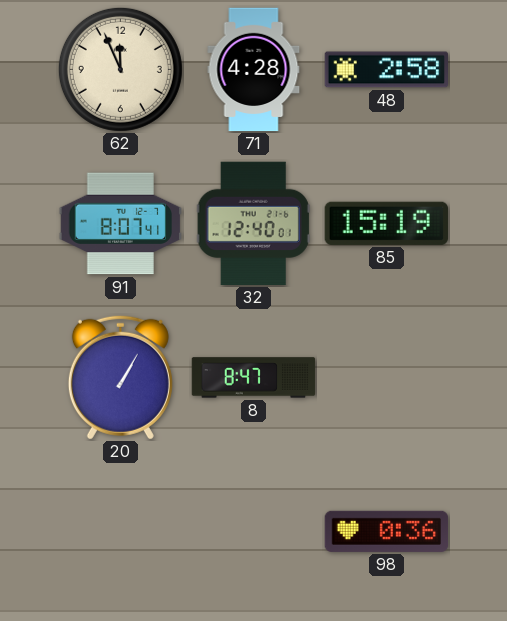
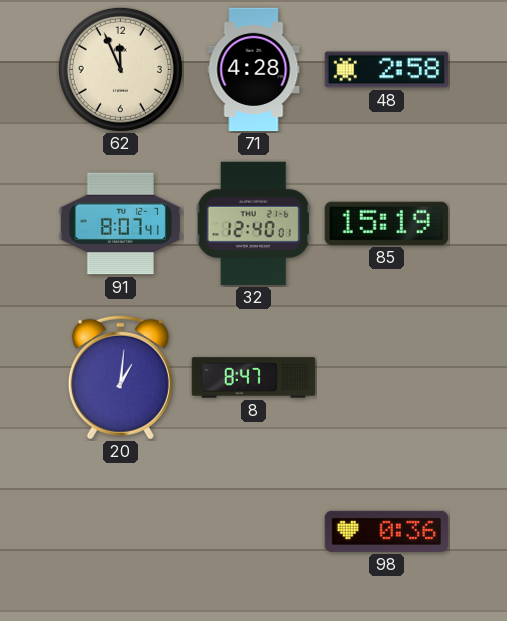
20: 1:05 -> 1:01
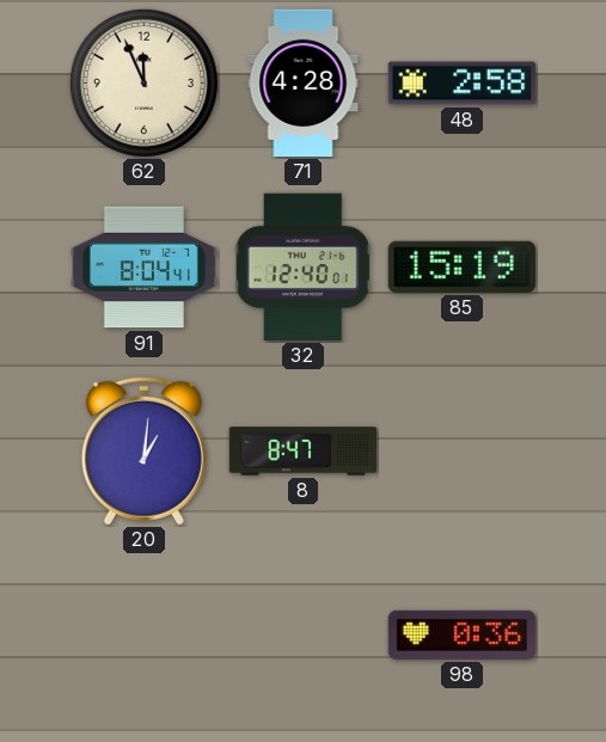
91: 8:07 -> 8:04
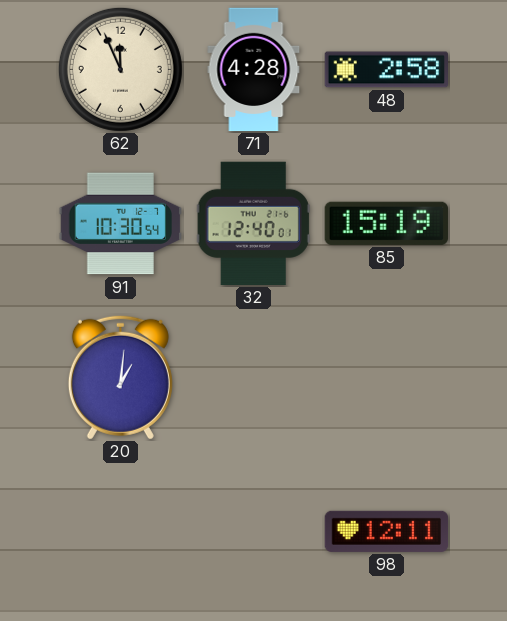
91: 8:04 -> 10:30
8: 8:47 -> none
98: 0:36 -> 12:11
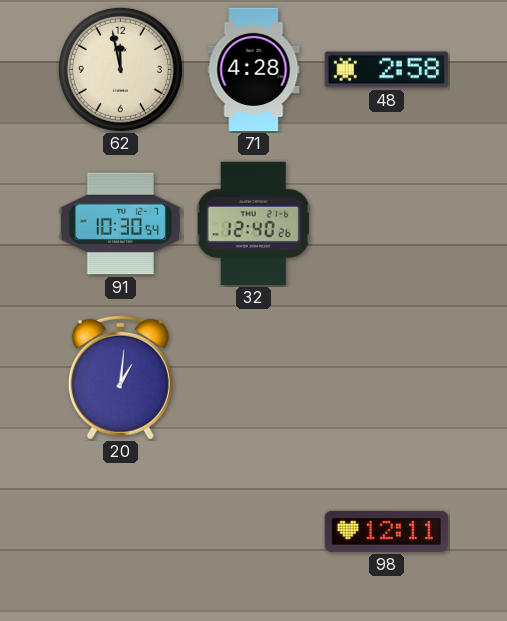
62: 11:56 -> 11:58
32: 12:40:01 -> 12:40:26
85: 15:19 -> none
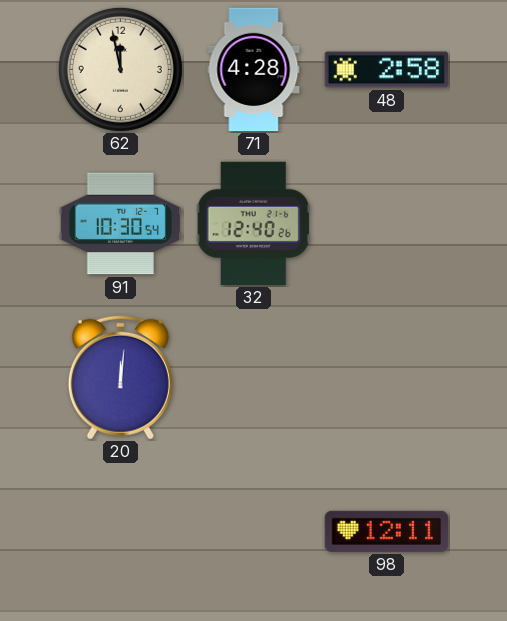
20: 1:01 -> 12:01
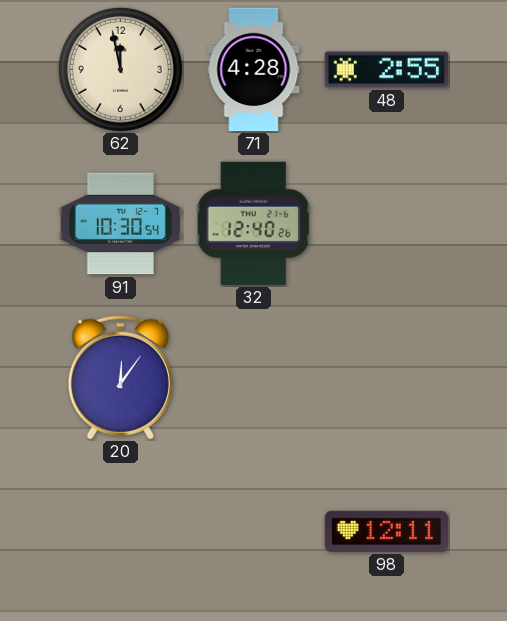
48: 2:58 -> 2:55
20: 12:01 -> 12:06
